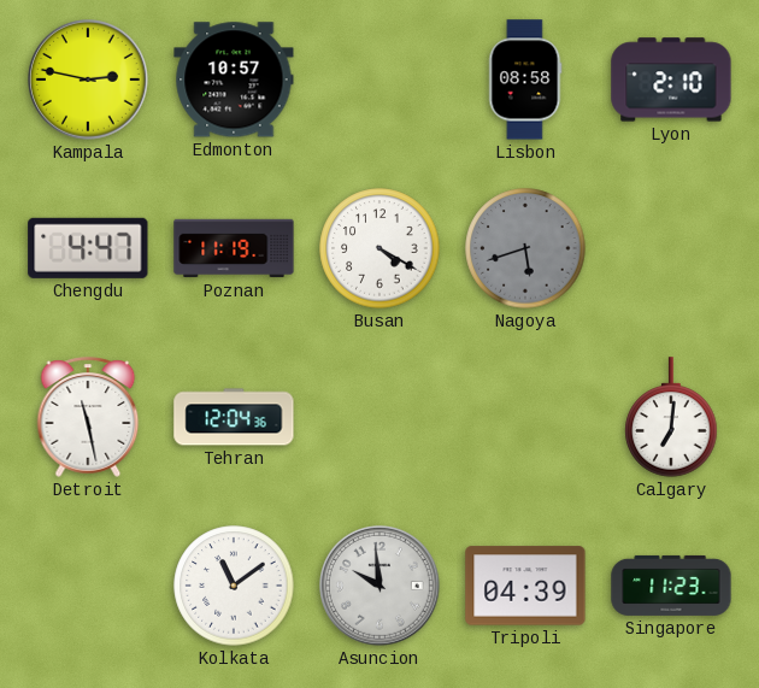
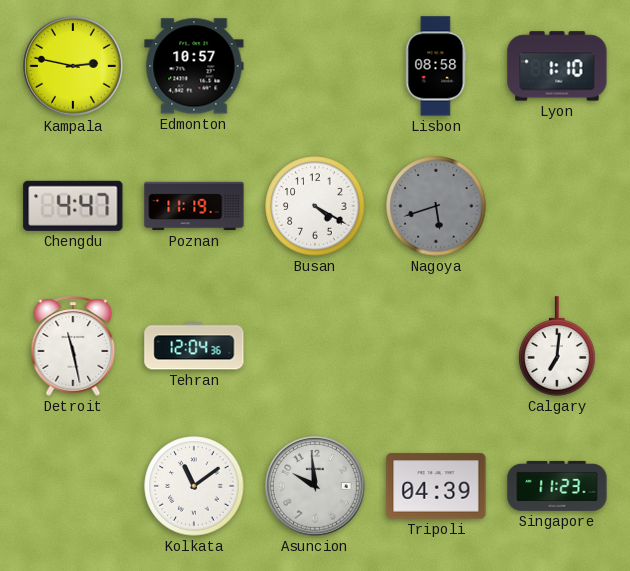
Lyon: 2:10 -> 1:10
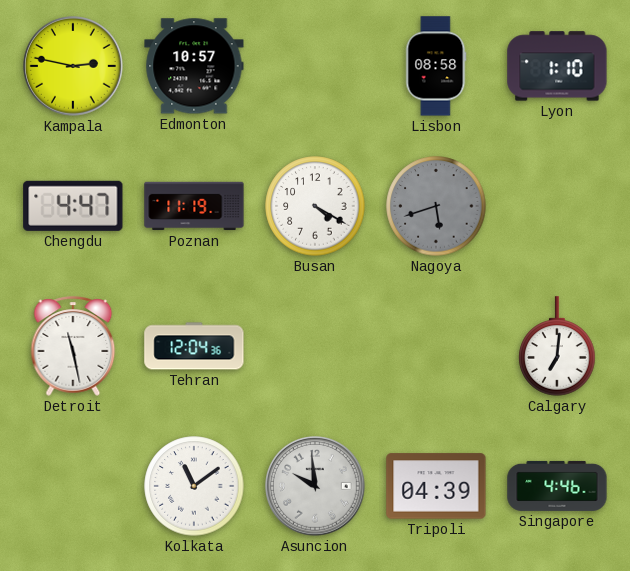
Singapore: 11:23 -> 4:46
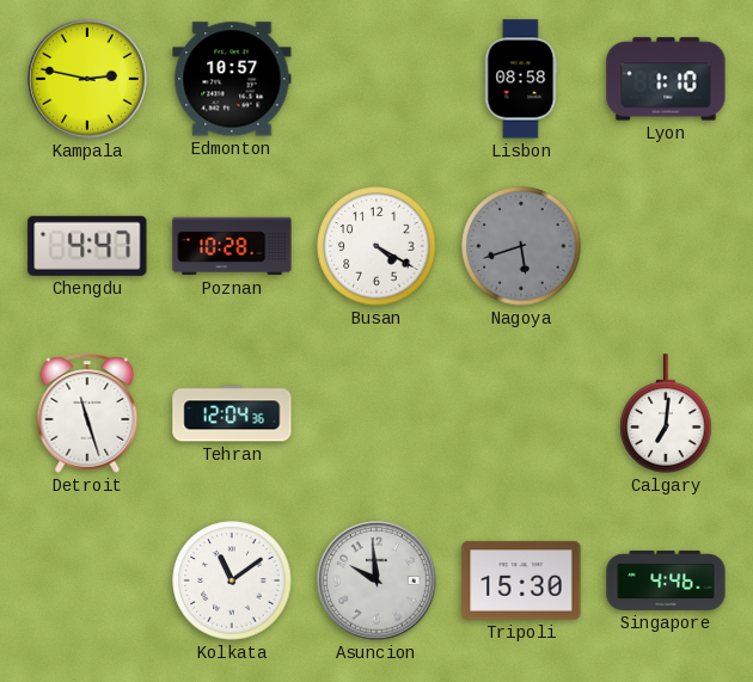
Poznan: 11:19 -> 10:28
Detroit: 11:28 -> 11:27
Tripoli: 04:39 -> 15:30
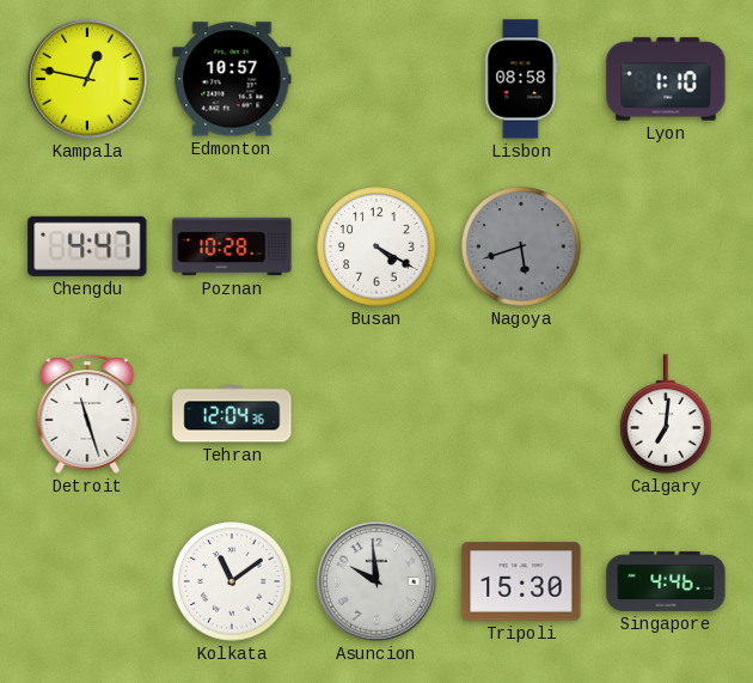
Kampala: 2:47 -> 12:47
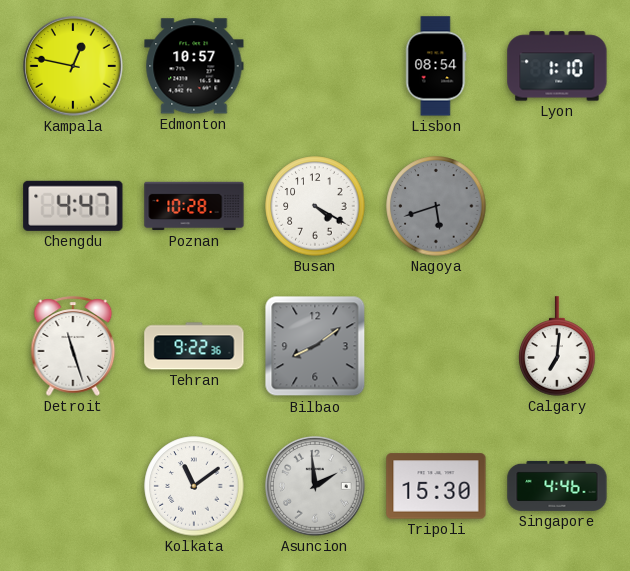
Lisbon: 08:58 -> 08:54
Tehran: 12:04 -> 9:22
Bilbao: none -> 8:09
Asuncion: 9:59 -> 1:59
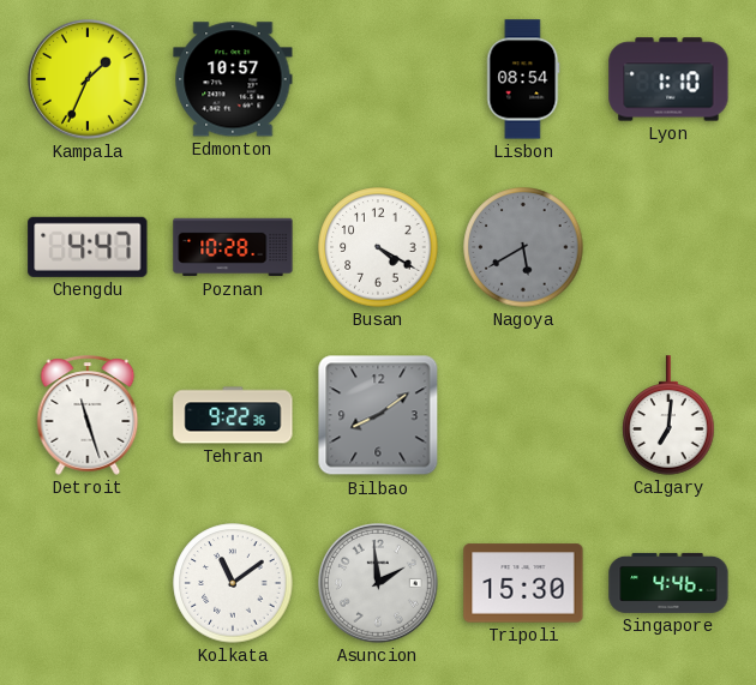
Kampala: 12:47 -> 1:34
Nagoya: 5:42 -> 5:40
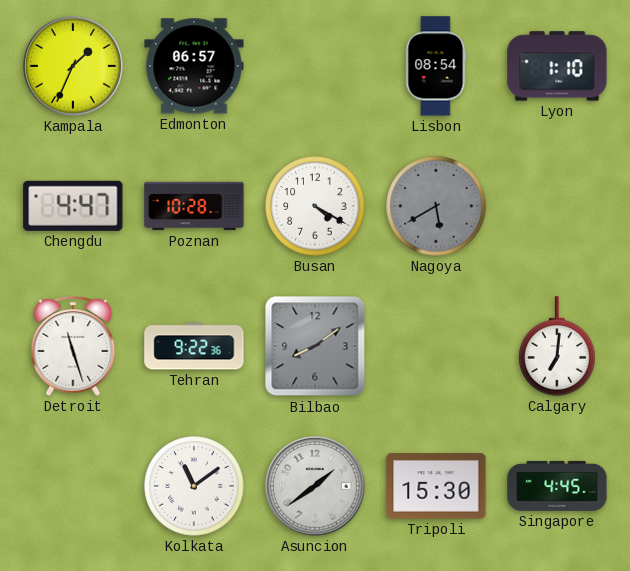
Edmonton: 10:57 -> 06:57
Asuncion: 1:59 -> 1:39
Singapore: 4:46 -> 4:45
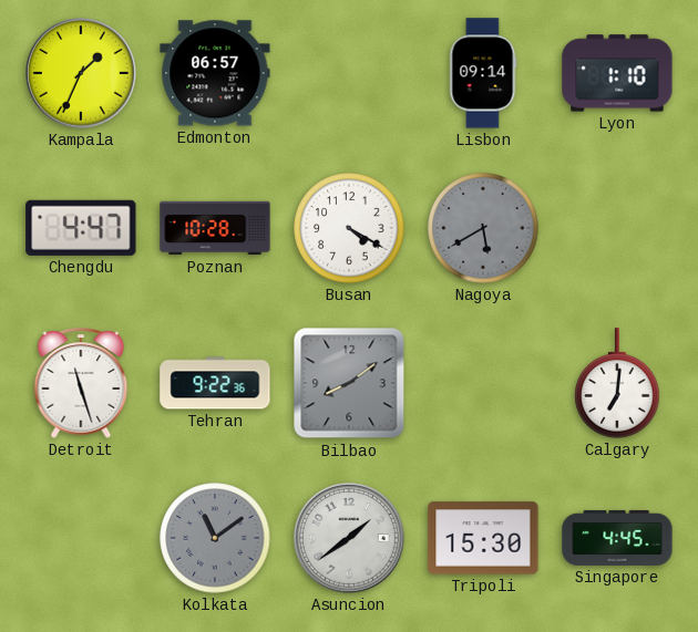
Lisbon: 08:54 -> 09:14
Kolkata dial: white -> grey
